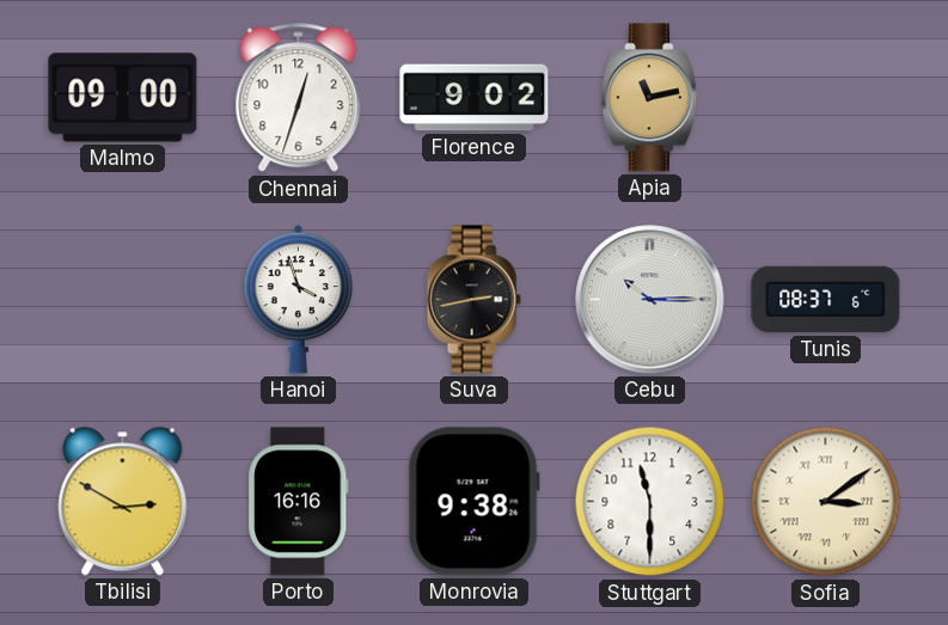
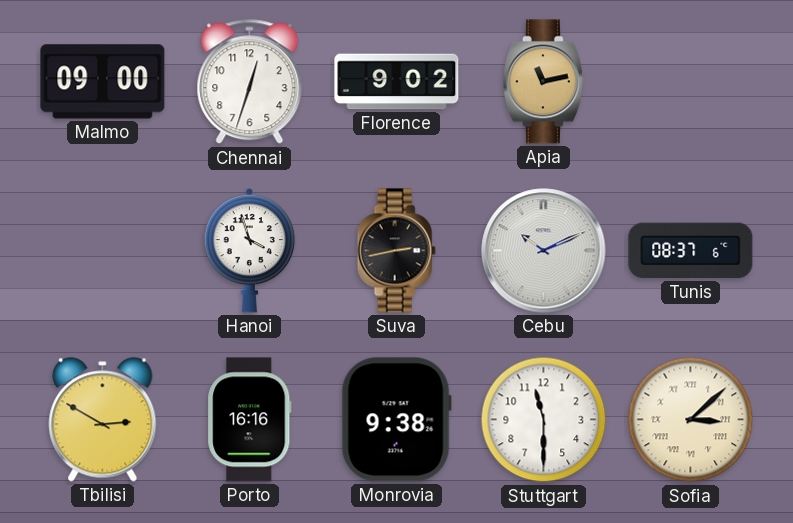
Cebu: 10:15 -> 10:11
Sofia: 3:09 -> 3:08
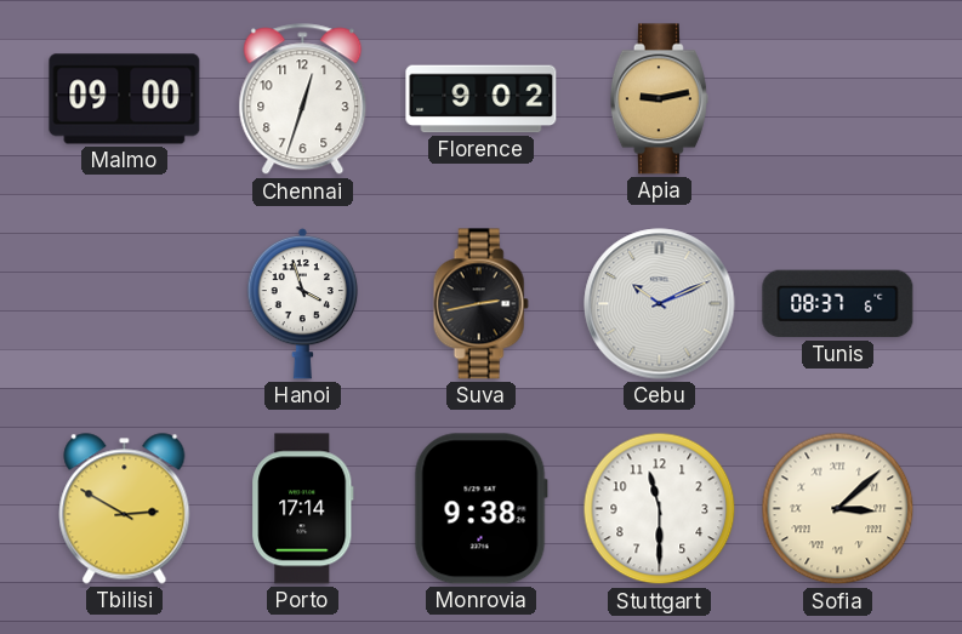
Apia: 11:13 -> 9:13
Porto: 16:16 -> 17:14
